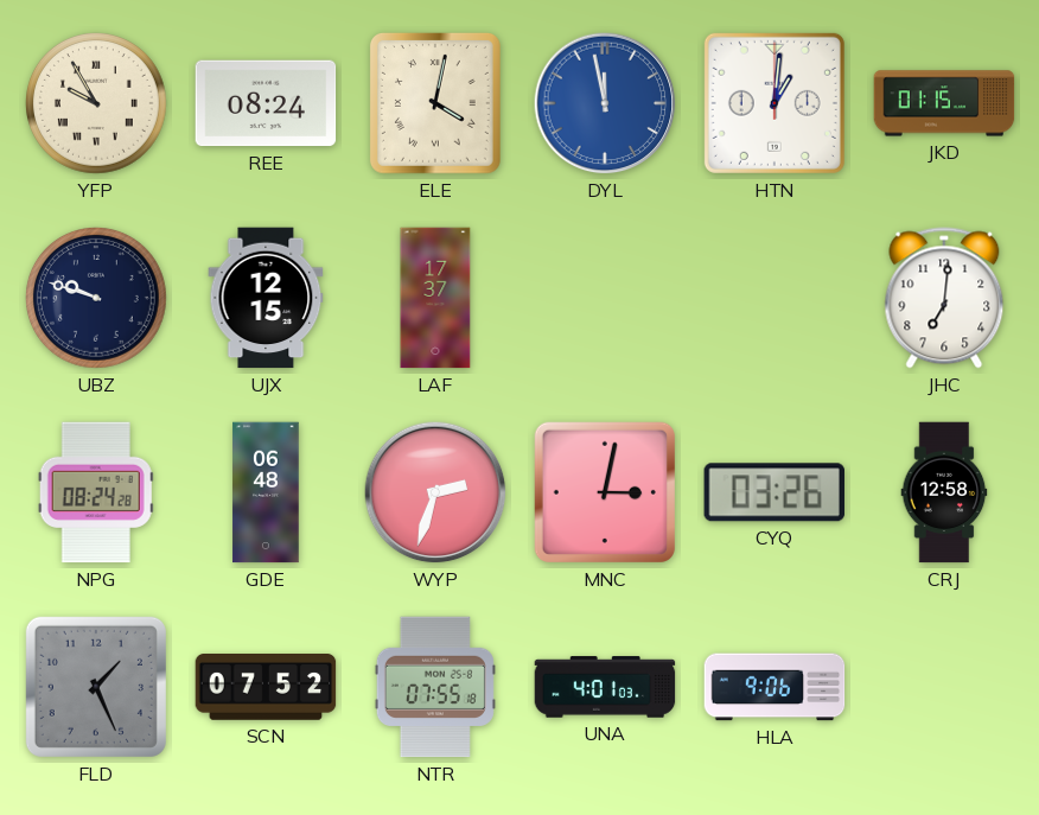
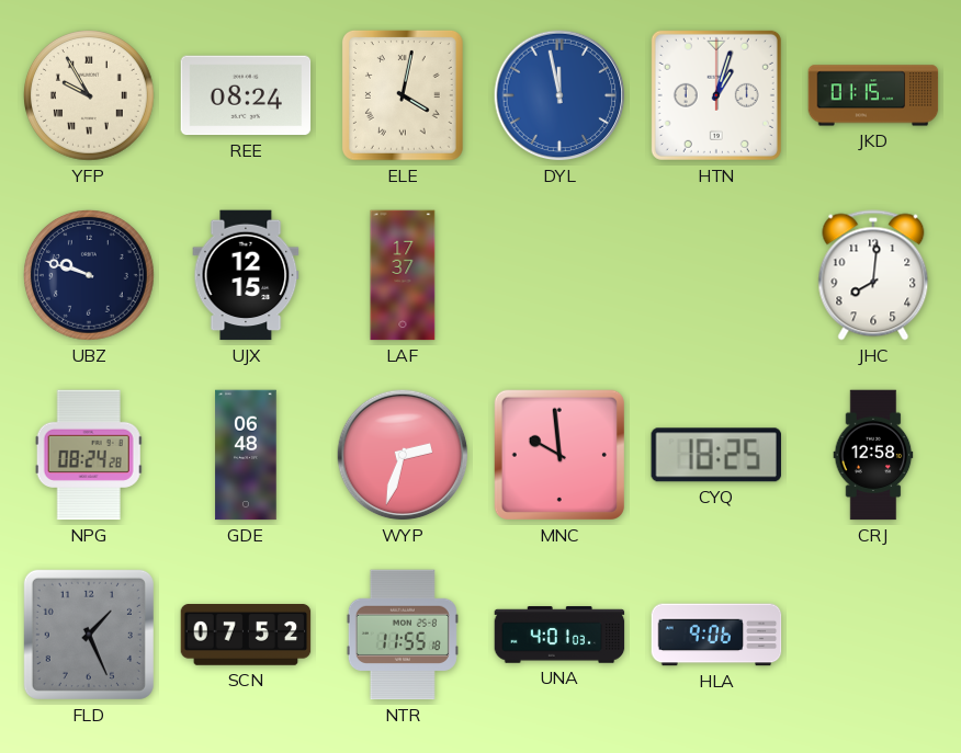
HTN: 1:01 -> 1:03
JHC: 7:01 -> 8:01
MNC: 3:02 -> 9:59
CYQ: 03:26 -> 18:25
NTR: 07:55 -> 11:55
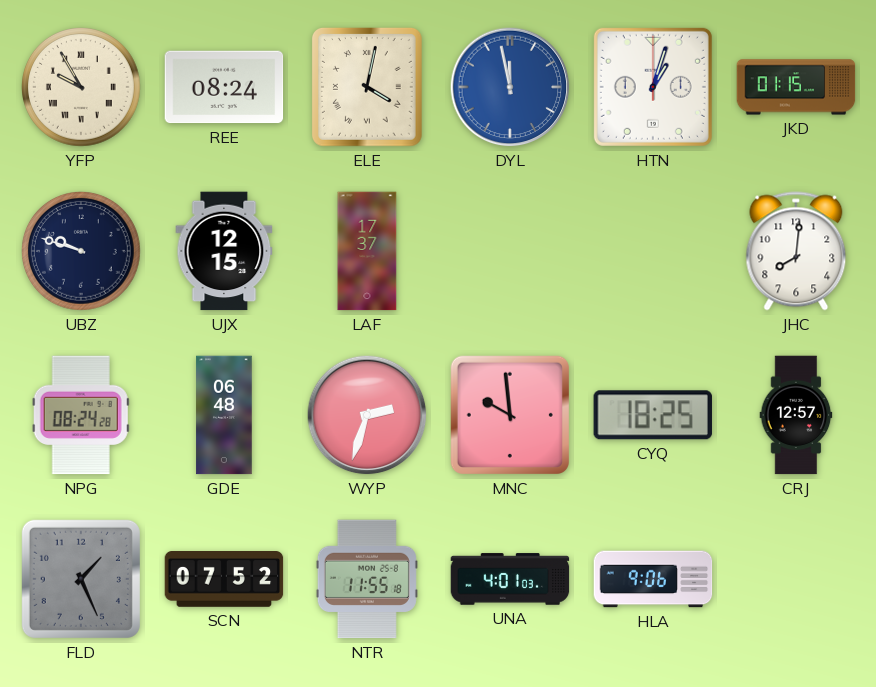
CRJ: 12:58 -> 12:57
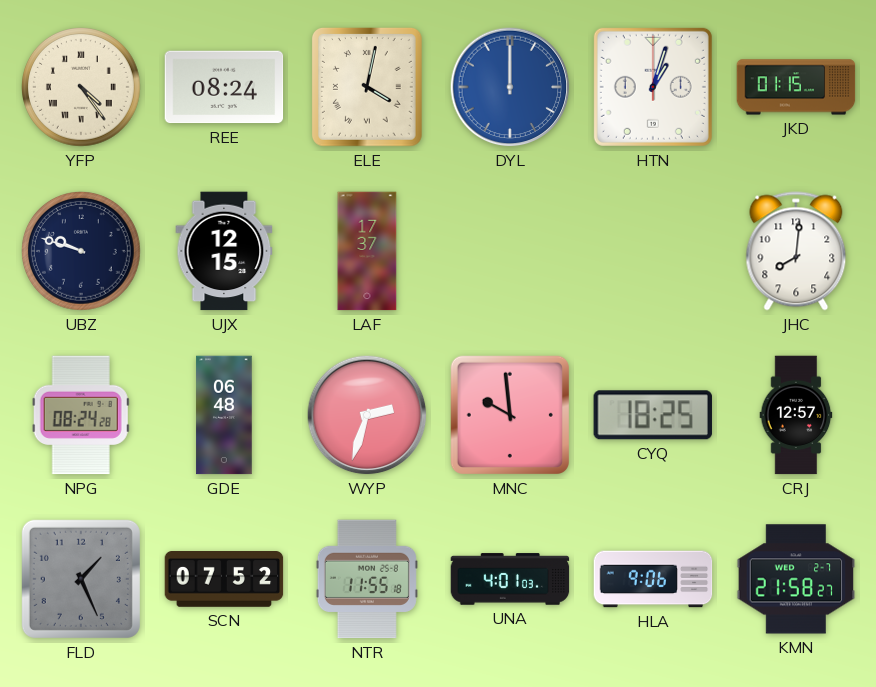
YFP: 9:55 -> 4:24
DYL: 11:58 -> 12:00
KMN: none -> 21:58
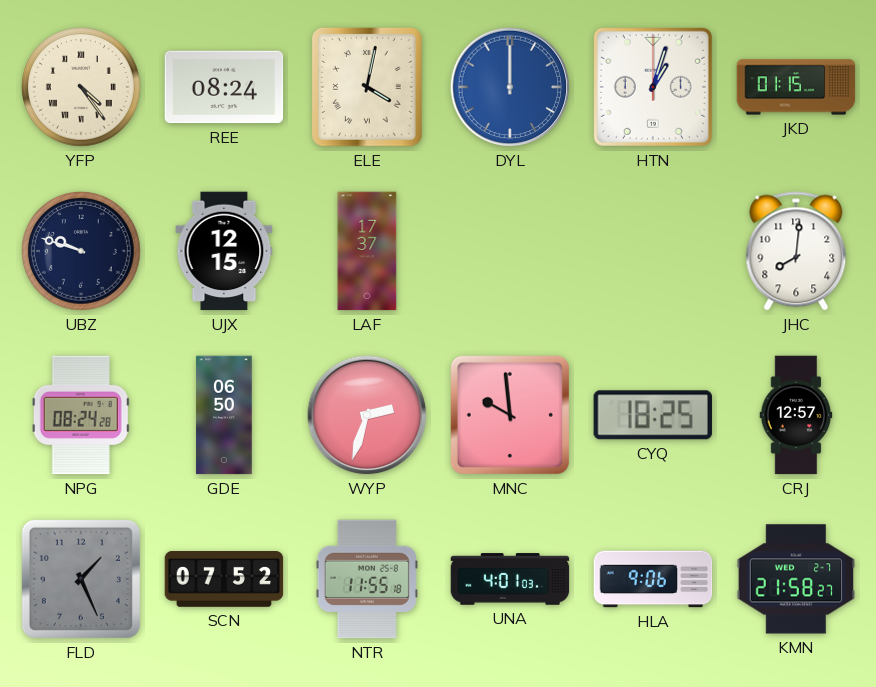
GDE: 06:48 -> 06:50
